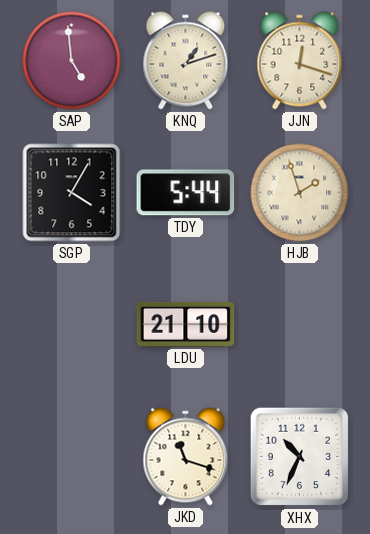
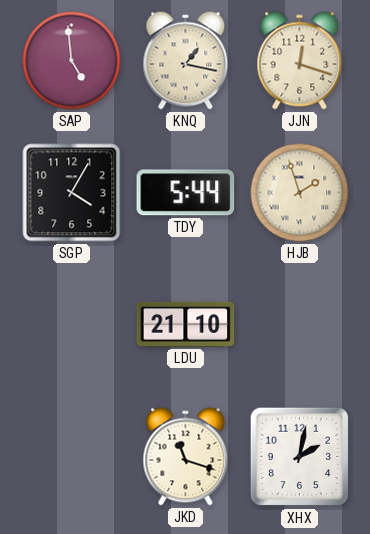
KNQ: 1:12 -> 1:17
XHX: 10:34 -> 2:02
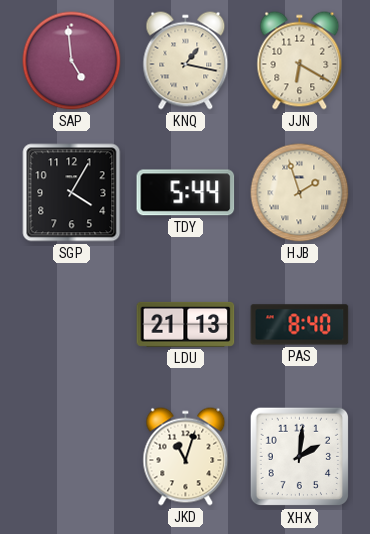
JJN: 12:18 -> 6:20
LDU: 21:10 -> 21:13
PAS: none -> 8:40
JKD: 11:18 -> 11:03
XHX: 2:02 -> 2:01
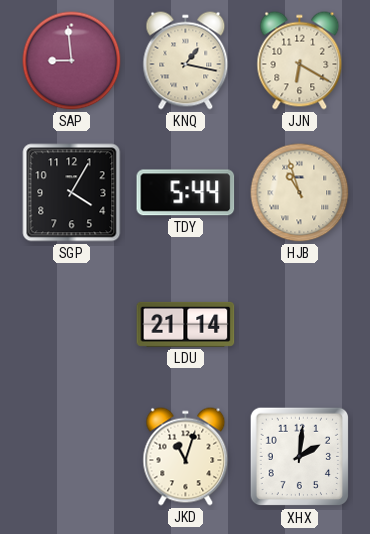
SAP: 4:59 -> 8:59
HJB: 1:57 -> 10:57
LDU: 21:13 -> 21:14
PAS: 8:40 -> none
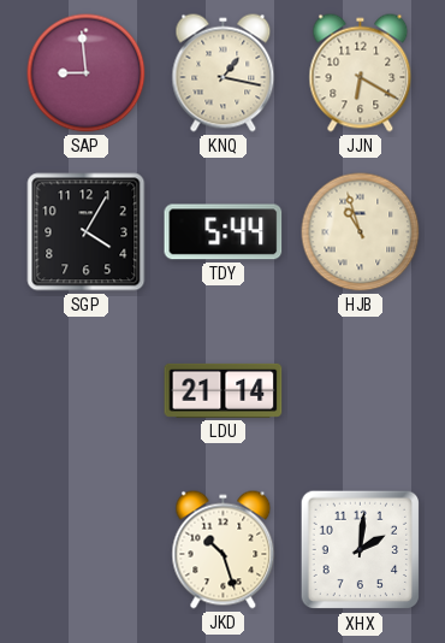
JKD: 11:03 -> 10:27
